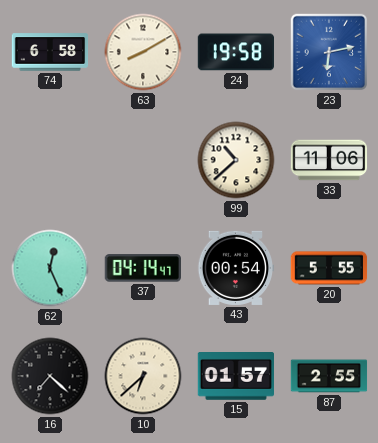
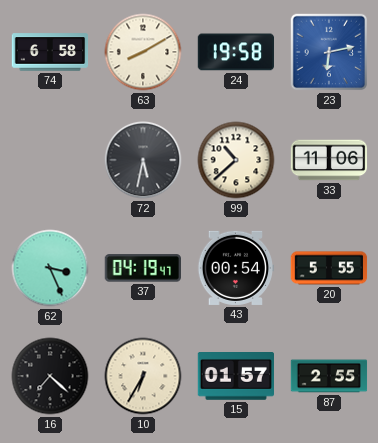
72: none -> 5:32
62: 12:26 -> 3:26
37: 04:14 -> 04:19
10: 6:38 -> 6:35
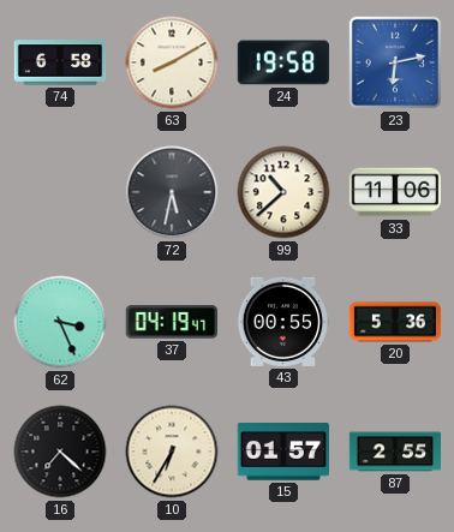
43: 00:54 -> 00:55
20: 5:55 -> 5:36
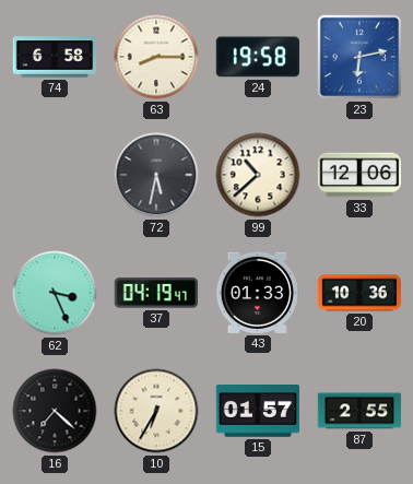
63: 8:10 -> 8:15
33: 11:06 -> 12:06
43: 00:55 -> 01:33
20: 5:36 -> 10:36
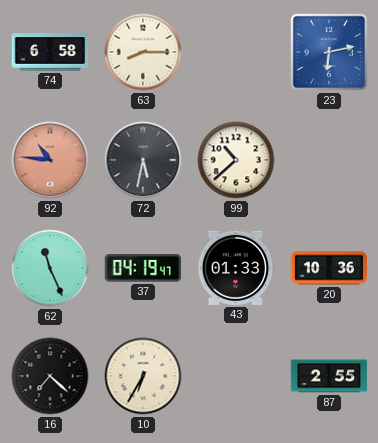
24: 19:58 -> none
92: none -> 10:46
33: 12:06 -> none
62: 3:26 -> 11:26
15: 01:57 -> none
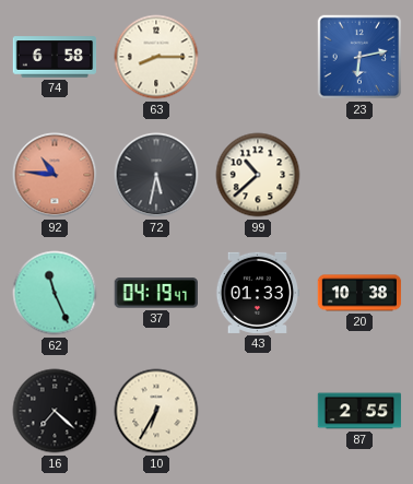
20: 10:36 -> 10:38
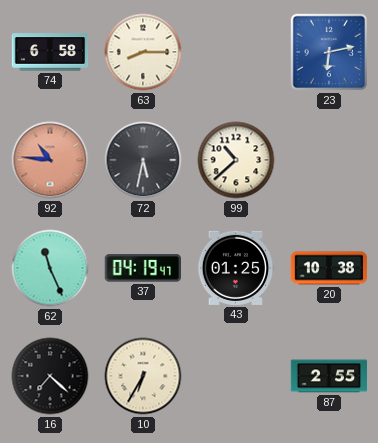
43: 01:33 -> 01:25
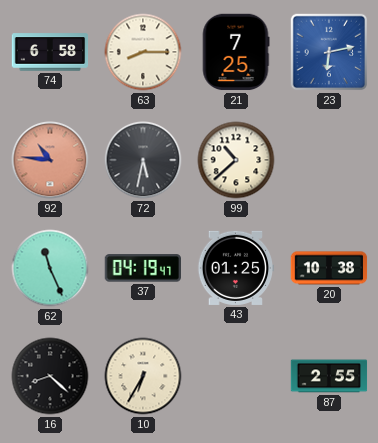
21: none -> 7:25
16: 7:22 -> 8:22
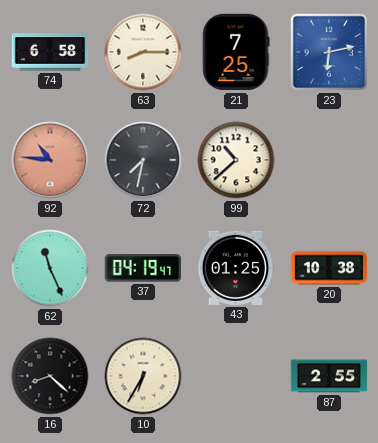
72: 5:32 -> 7:32
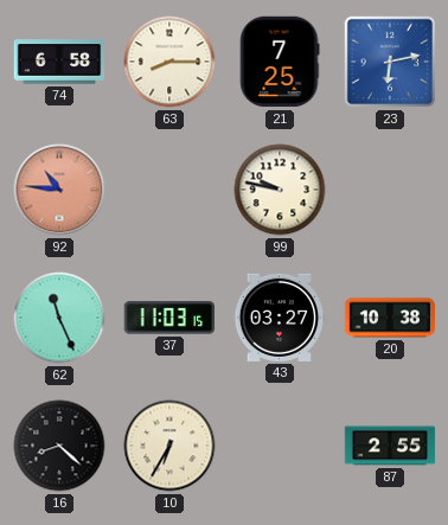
72: 7:32 -> none
99: 10:38 -> 9:47
37: 04:19 -> 11:03
43: 01:25 -> 03:27
